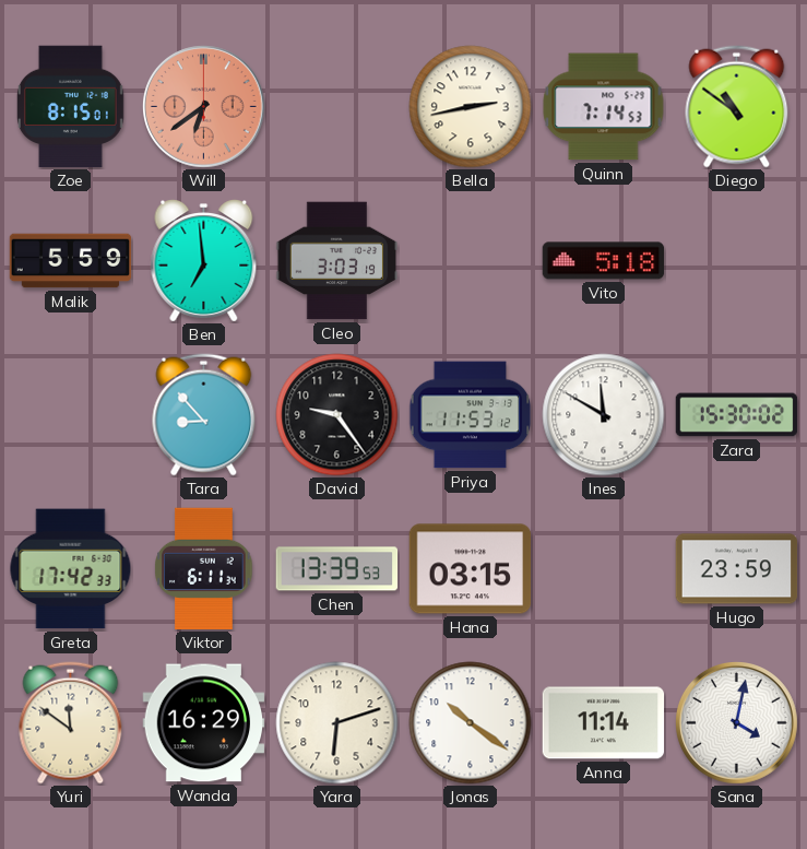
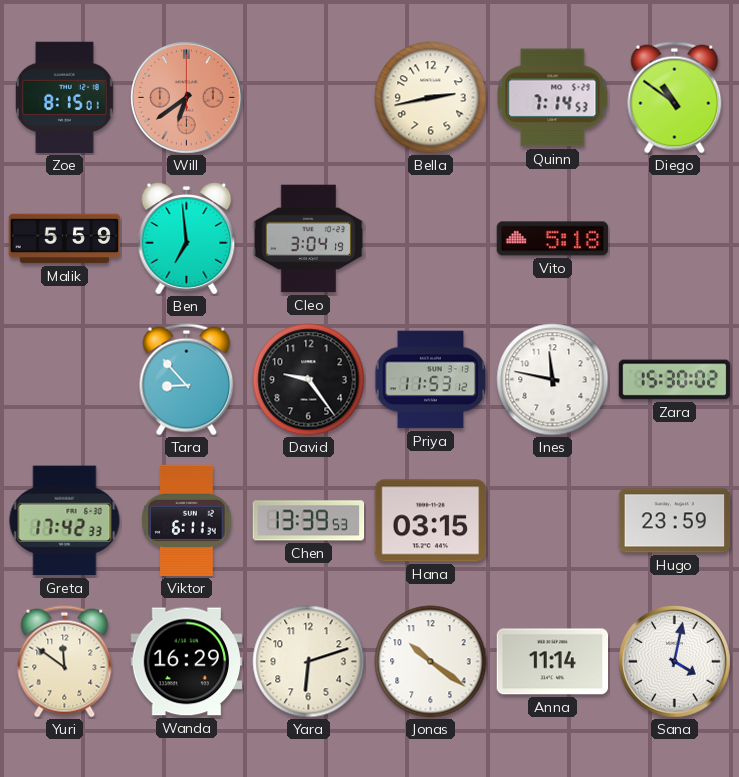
Cleo: 3:03 -> 3:04
Ines: 11:50 -> 11:47
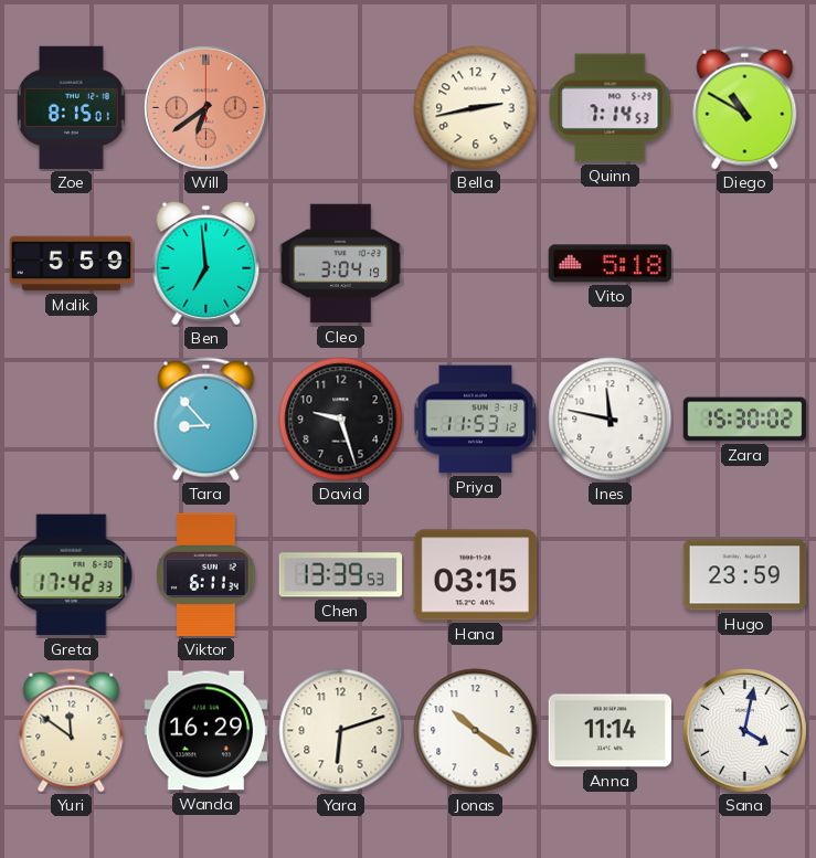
Diego: 10:51 -> 10:50
David: 9:24 -> 9:27
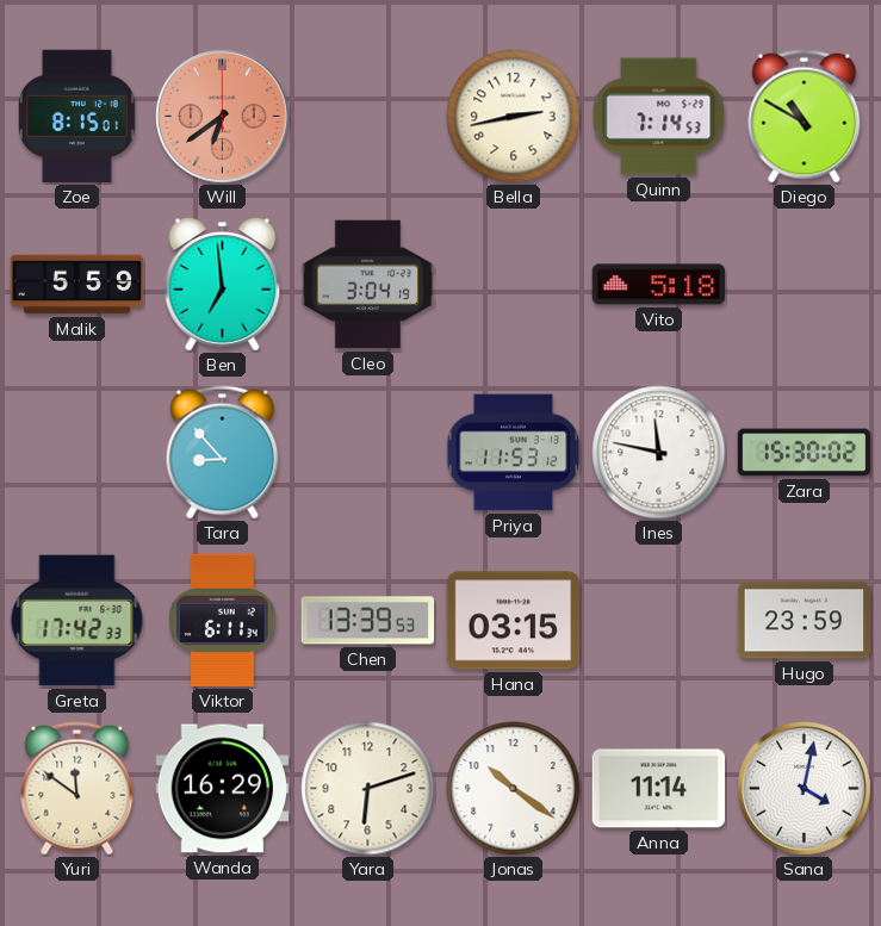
David: 9:27 -> none
